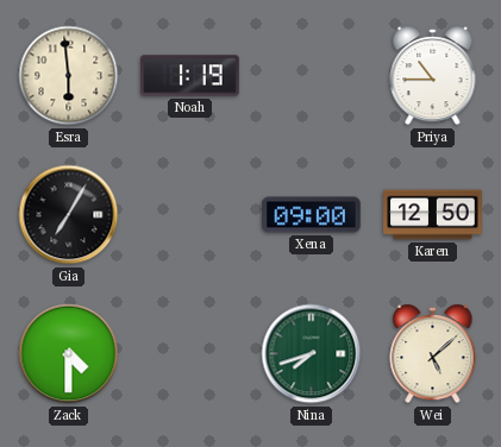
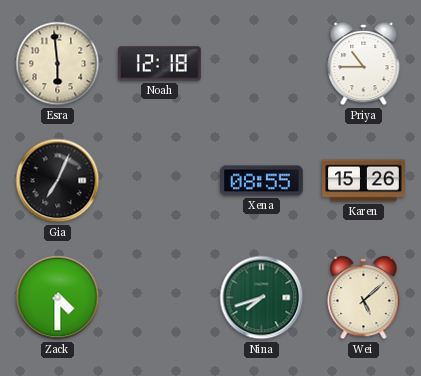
Noah: 1:19 -> 12:18
Gia: 7:05 -> 7:04
Xena: 09:00 -> 08:55
Karen: 12:50 -> 15:26
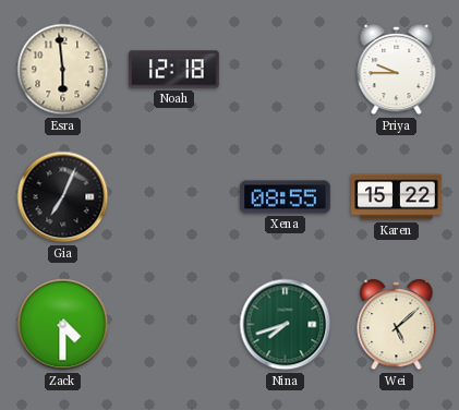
Priya: 10:45 -> 9:45
Karen: 15:26 -> 15:22
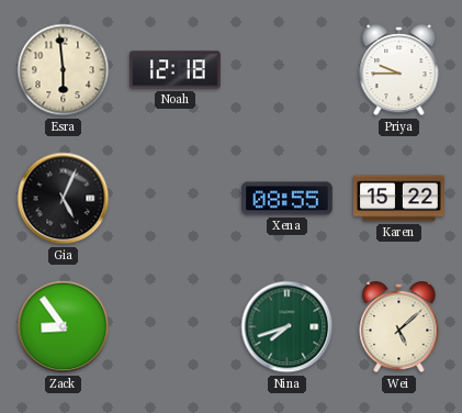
Gia: 7:04 -> 5:04
Zack: 4:30 -> 8:54
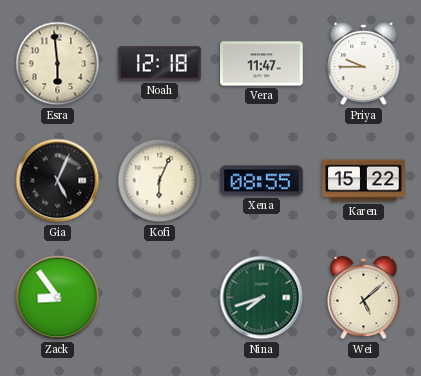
Vera: none -> 11:47
Kofi: none -> 6:04
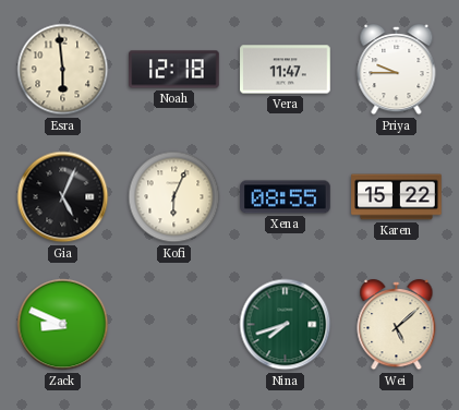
Zack: 8:54 -> 8:49
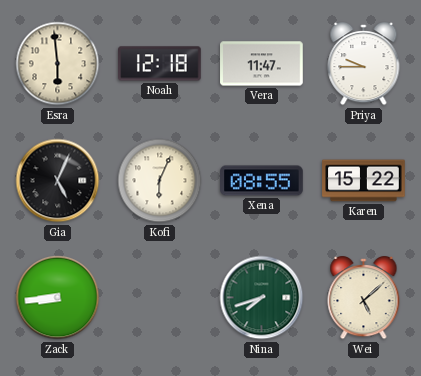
Zack: 8:49 -> 8:44
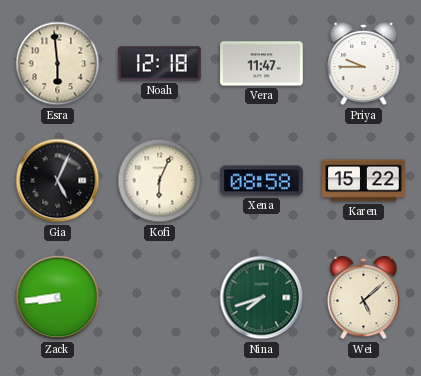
Xena: 08:55 -> 08:58
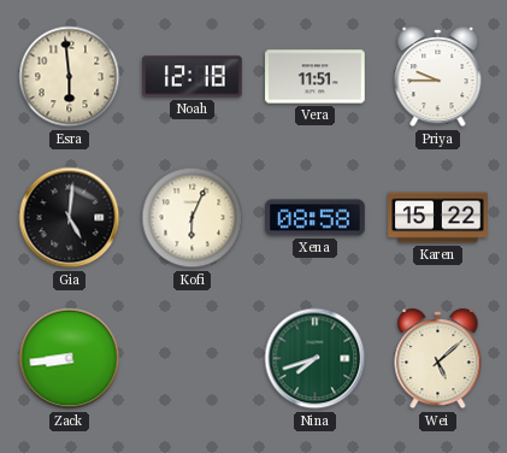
Vera: 11:47 -> 11:51
Gia: 5:04 -> 5:01
